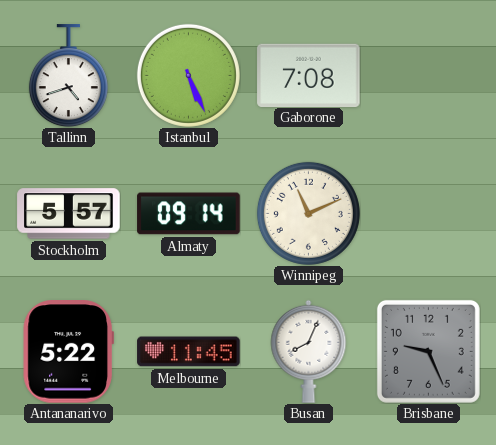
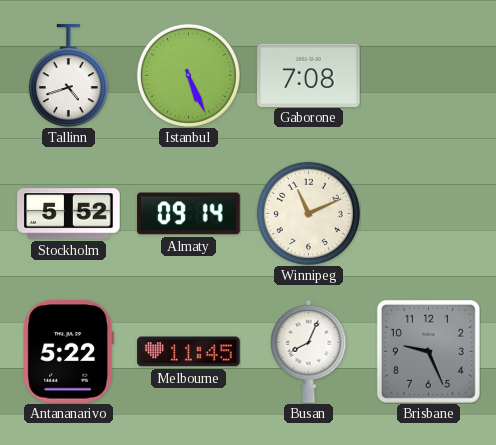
Stockholm: 5:57 -> 5:52
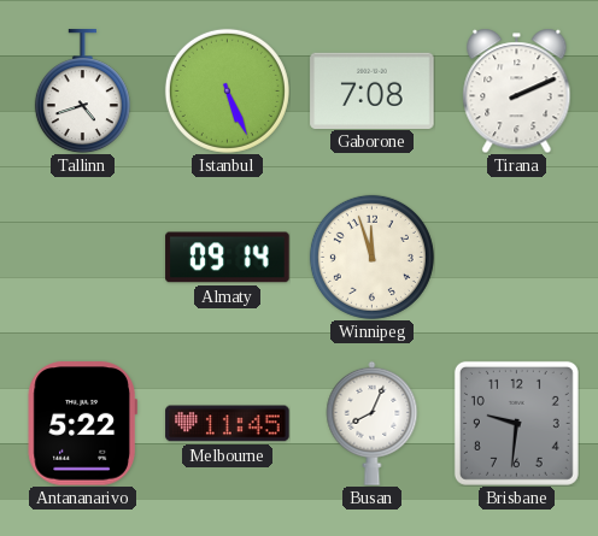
Tirana: none -> 2:11
Stockholm: 5:52 -> none
Winnipeg: 11:11 -> 11:57
Brisbane: 9:26 -> 9:31
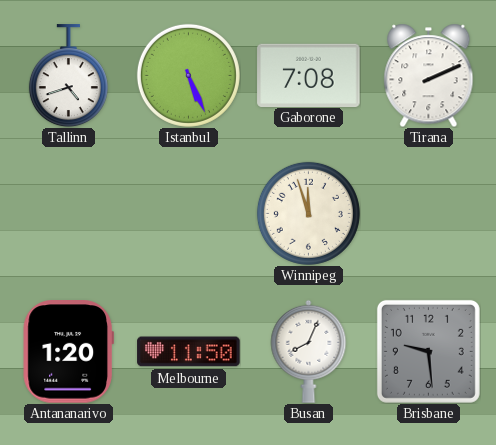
Almaty: 09:14 -> none
Antananarivo: 5:22 -> 1:20
Melbourne: 11:45 -> 11:50
Brisbane: 9:31 -> 9:29
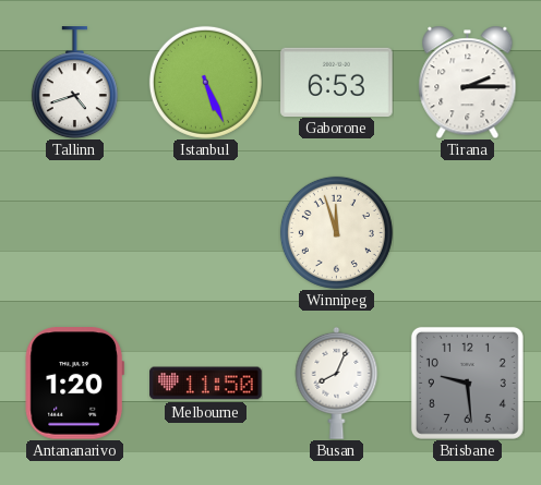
Gaborone: 7:08 -> 6:53
Tirana: 2:11 -> 2:15
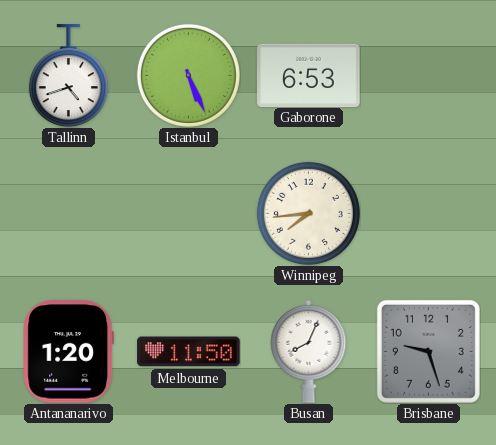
Tirana: 2:15 -> none
Winnipeg: 11:57 -> 7:44
Brisbane: 9:29 -> 9:27
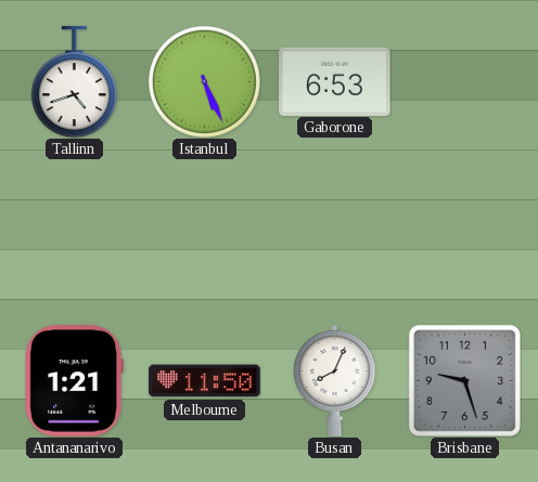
Winnipeg: 7:44 -> none
Antananarivo: 1:20 -> 1:21
